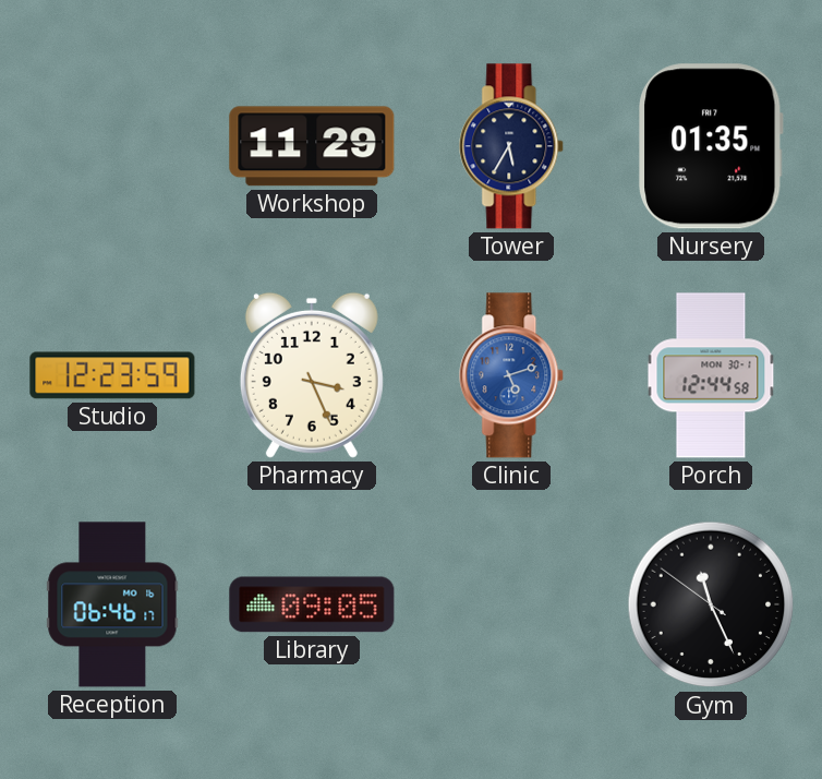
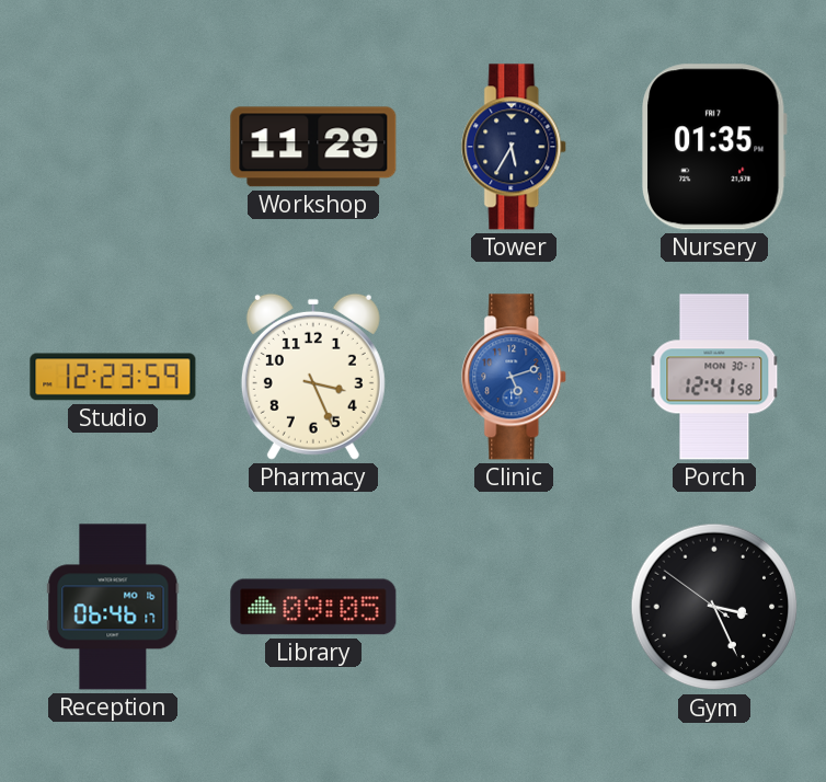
Porch: 12:44 -> 12:41
Gym: 11:25 -> 3:25
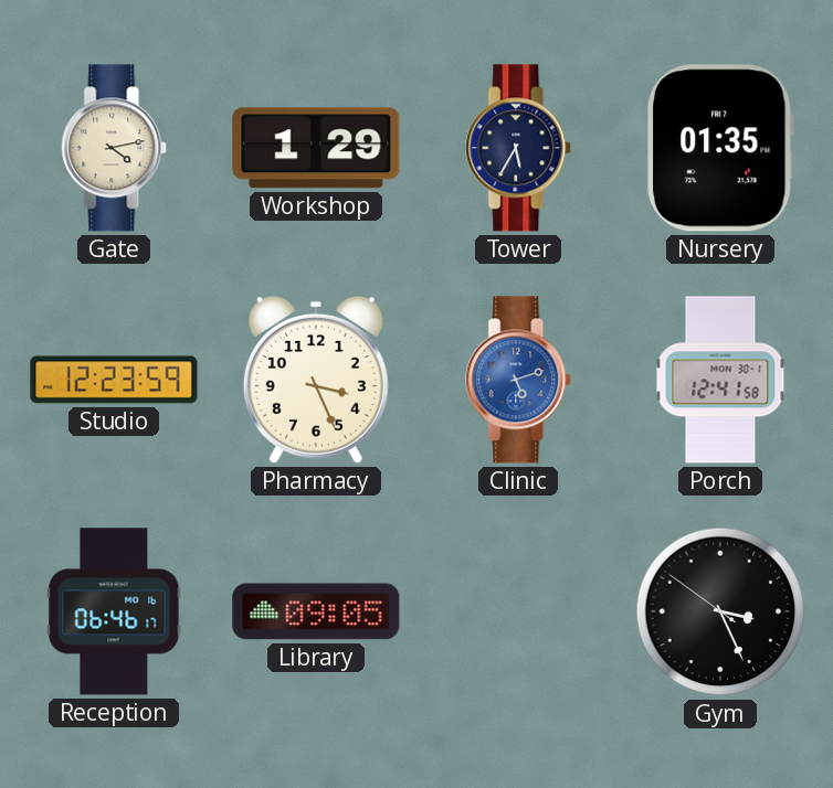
Gate: none -> 4:13
Workshop: 11:29 -> 1:29
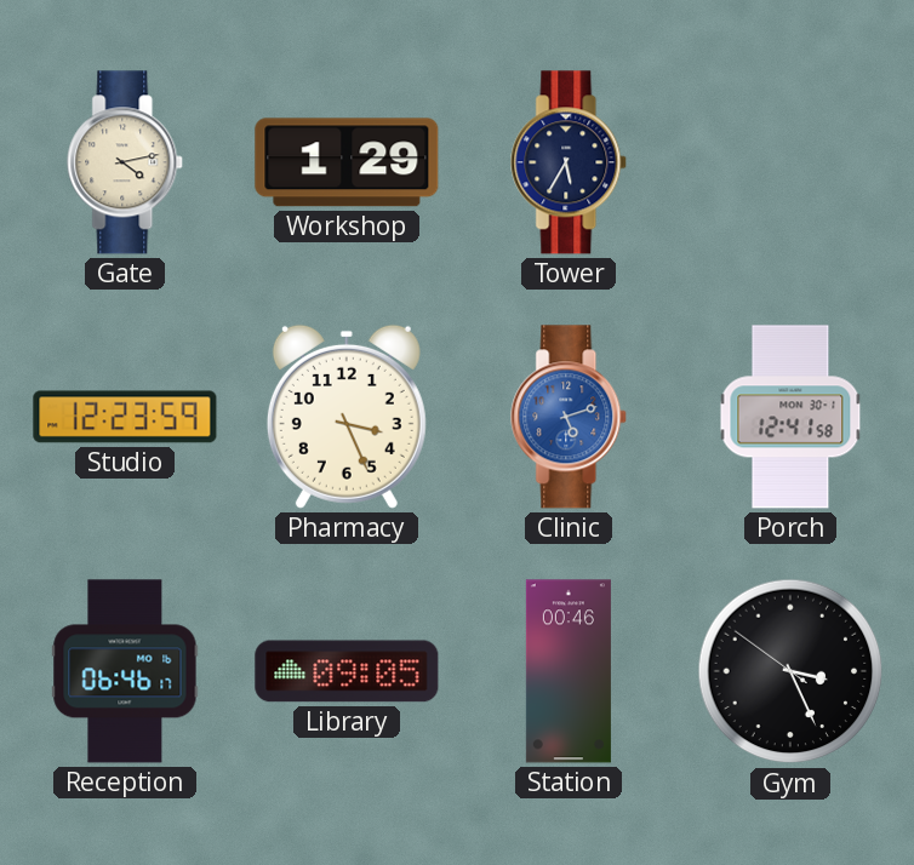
Nursery: 01:35 -> none
Station: none -> 00:46
